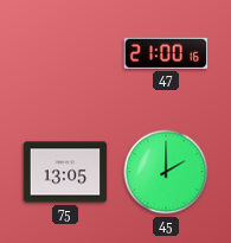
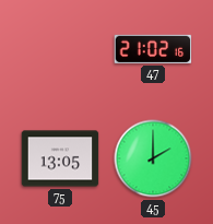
47: 21:00 -> 21:02
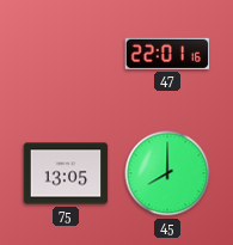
47: 21:02 -> 22:01
45: 2:00 -> 8:00
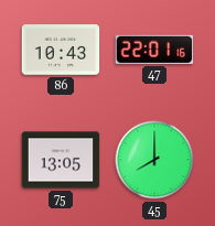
86: none -> 10:43
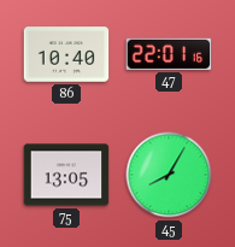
86: 10:43 -> 10:40
45: 8:00 -> 8:05
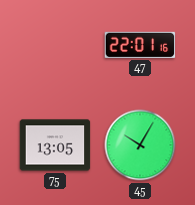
86: 10:40 -> none
45: 8:05 -> 10:05
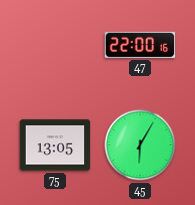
47: 22:01 -> 22:00
45: 10:05 -> 6:05
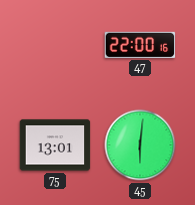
75: 13:05 -> 13:01
45: 6:05 -> 6:01
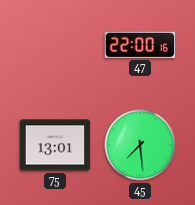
45: 6:01 -> 7:29
